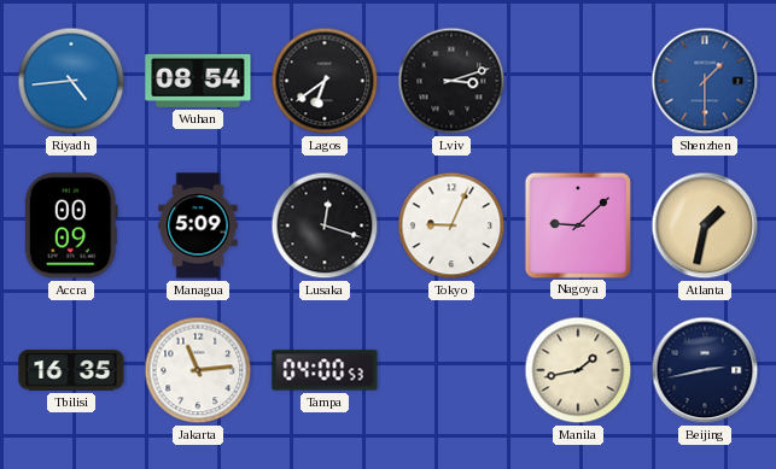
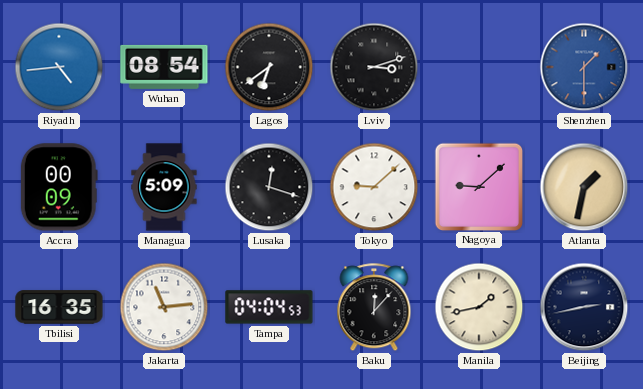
Tokyo: 9:04 -> 9:08
Tampa: 04:00 -> 04:04
Baku: none -> 12:07
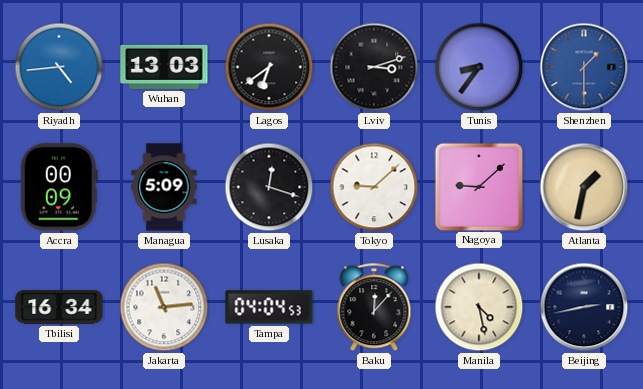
Wuhan: 08:54 -> 13:03
Tunis: none -> 8:36
Tbilisi: 16:35 -> 16:34
Manila: 1:43 -> 4:28
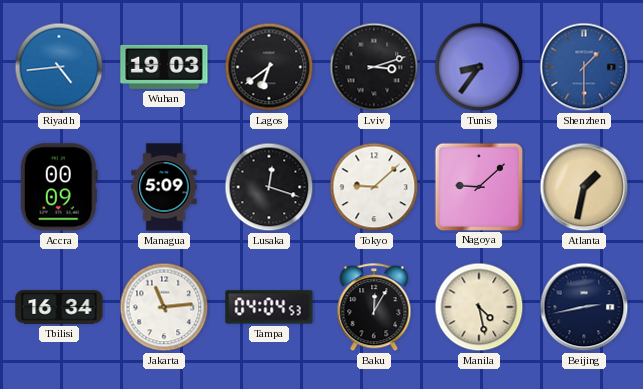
Wuhan: 13:03 -> 19:03
Baku: 12:07 -> 12:05
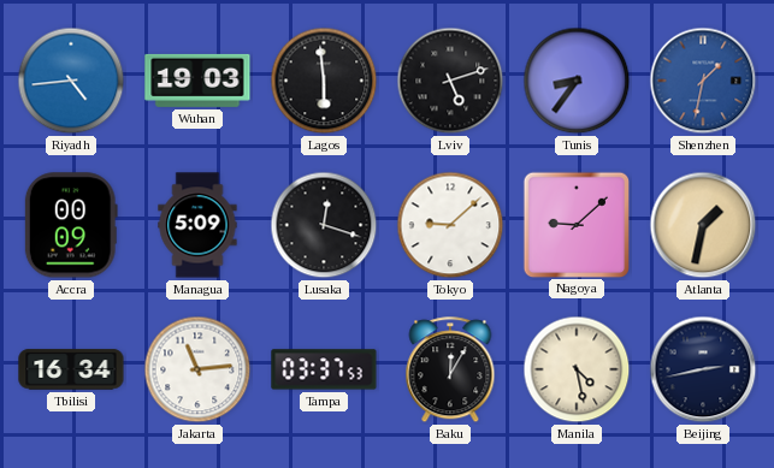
Lagos: 6:39 -> 5:59
Lviv: 3:12 -> 5:12
Shenzhen: 1:30 -> 1:32
Tampa: 04:04 -> 03:37
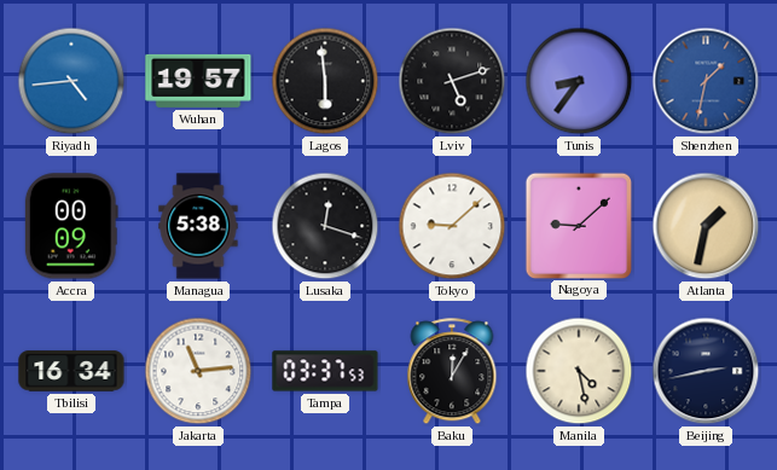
Wuhan: 19:03 -> 19:57
Managua: 5:09 -> 5:38
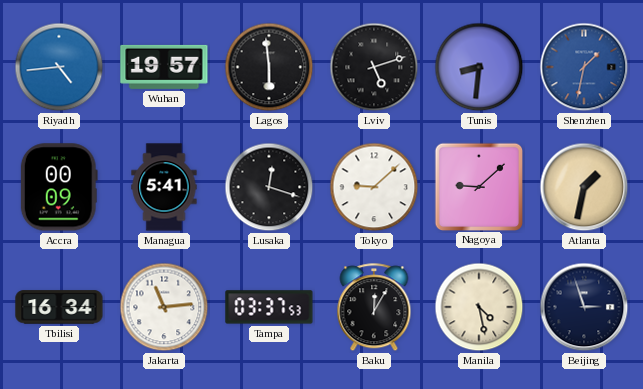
Tunis: 8:36 -> 8:31
Managua: 5:38 -> 5:41
Beijing: 2:43 -> 2:57
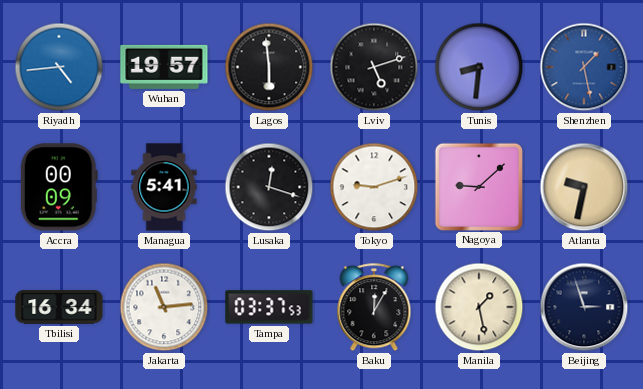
Shenzhen: 1:32 -> 1:28
Tokyo: 9:08 -> 9:12
Atlanta: 1:32 -> 9:32
Manila: 4:28 -> 1:28
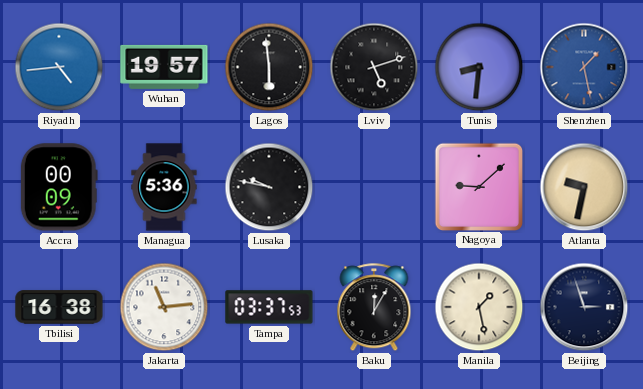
Managua: 5:41 -> 5:36
Lusaka: 12:18 -> 9:47
Tokyo: 9:12 -> none
Tbilisi: 16:34 -> 16:38
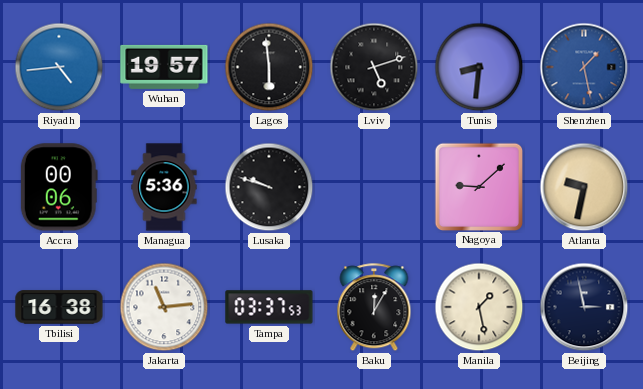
Accra: 00:09 -> 00:06
Lusaka: 9:47 -> 9:48
Beijing: 2:57 -> 2:58
